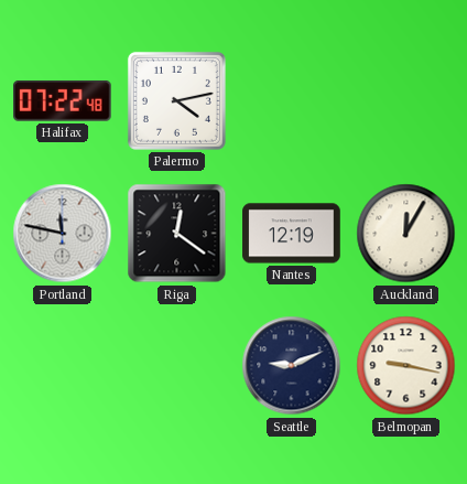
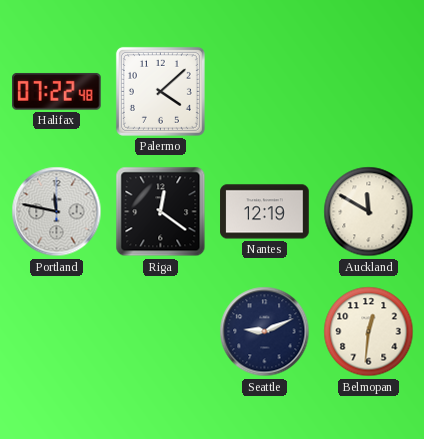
Palermo: 4:13 -> 4:08
Auckland: 12:05 -> 11:50
Belmopan: 9:17 -> 12:31
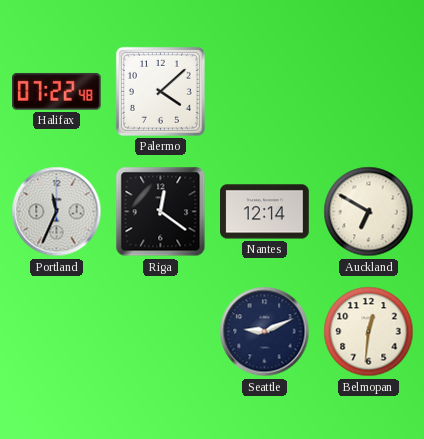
Portland: 11:47 -> 11:34
Nantes: 12:19 -> 12:14
Auckland: 11:50 -> 6:50
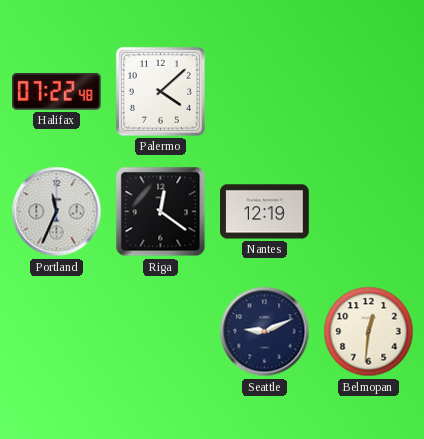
Nantes: 12:14 -> 12:19
Auckland: 6:50 -> none
